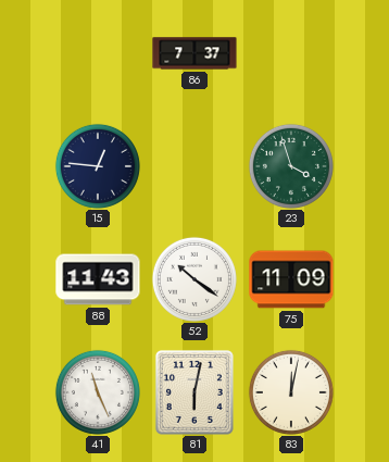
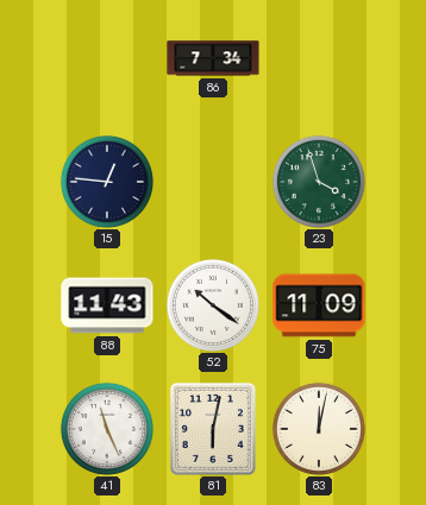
86: 7:37 -> 7:34
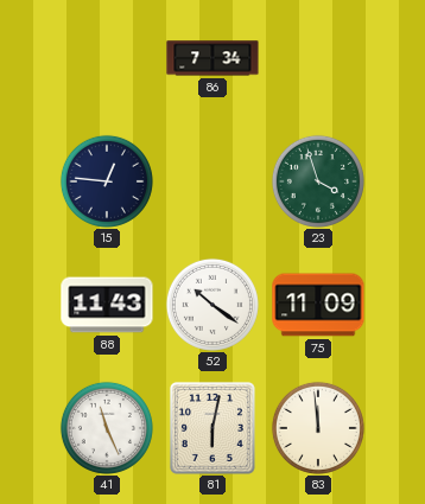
83: 12:02 -> 11:59
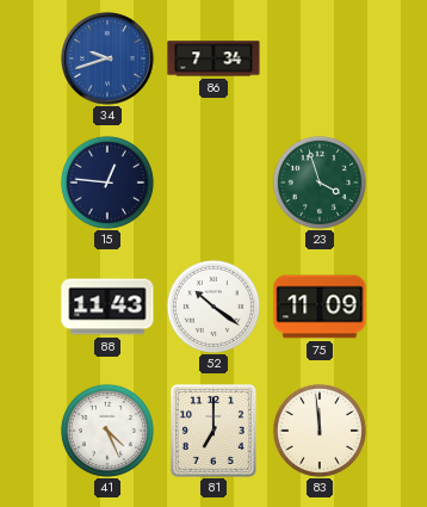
34: none -> 9:42
41: 11:26 -> 4:26
81: 6:02 -> 7:00
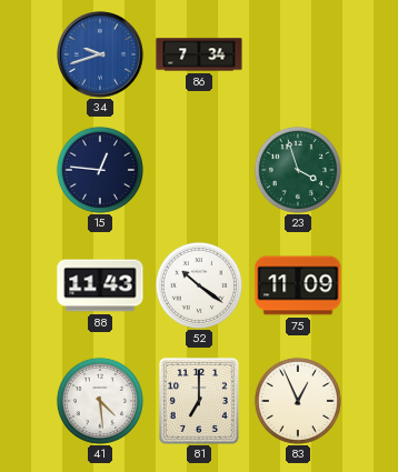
41: 4:26 -> 4:29
83: 11:59 -> 12:56
